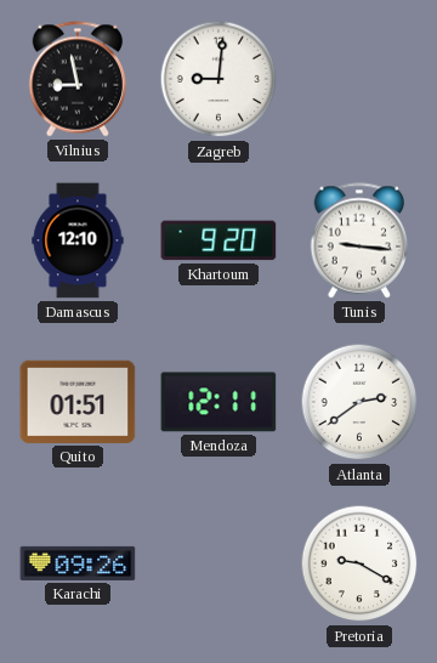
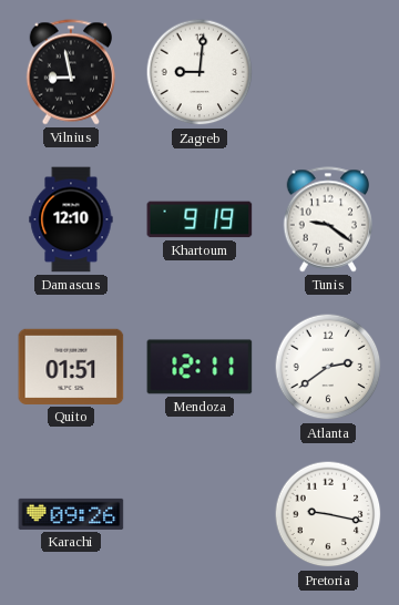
Khartoum: 9:20 -> 9:19
Tunis: 9:16 -> 9:21
Pretoria: 9:20 -> 9:17
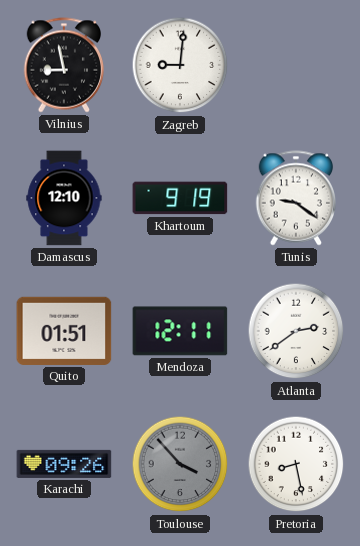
Toulouse: none -> 3:53
Pretoria: 9:17 -> 8:28
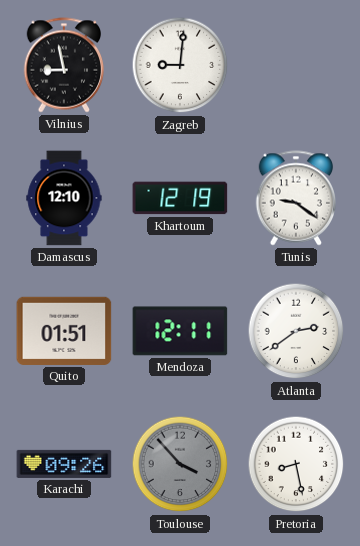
Khartoum: 9:19 -> 12:19
